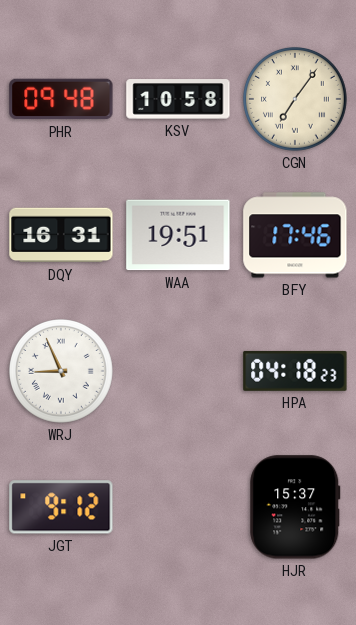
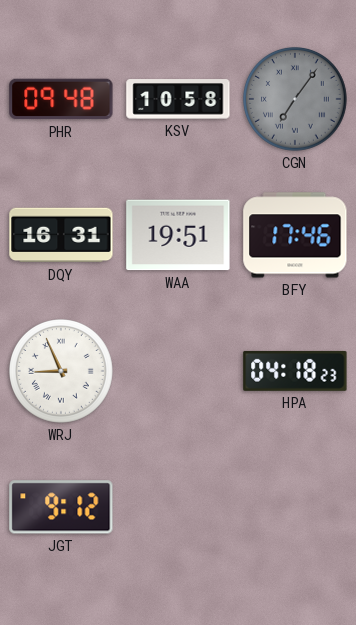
CGN dial: cream -> grey
HJR: 15:37 -> none
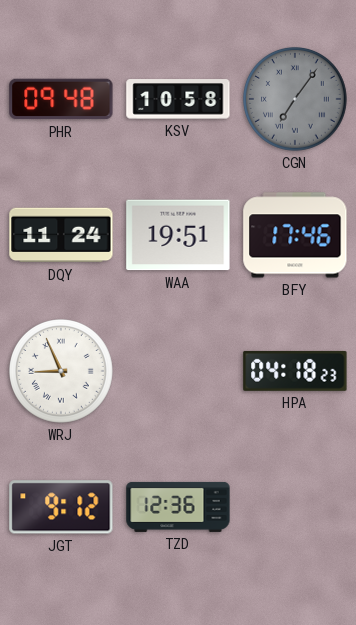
DQY: 16:31 -> 11:24
TZD: none -> 12:36
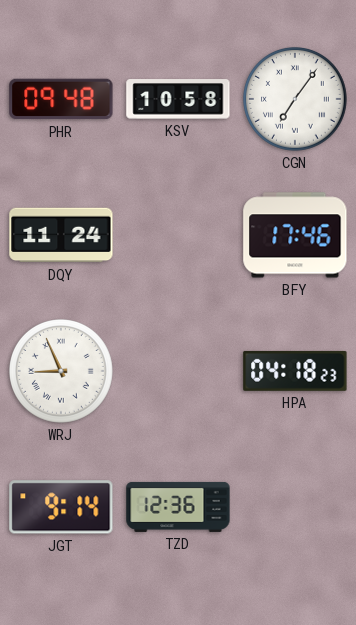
CGN dial: grey -> white
WAA: 19:51 -> none
JGT: 9:12 -> 9:14
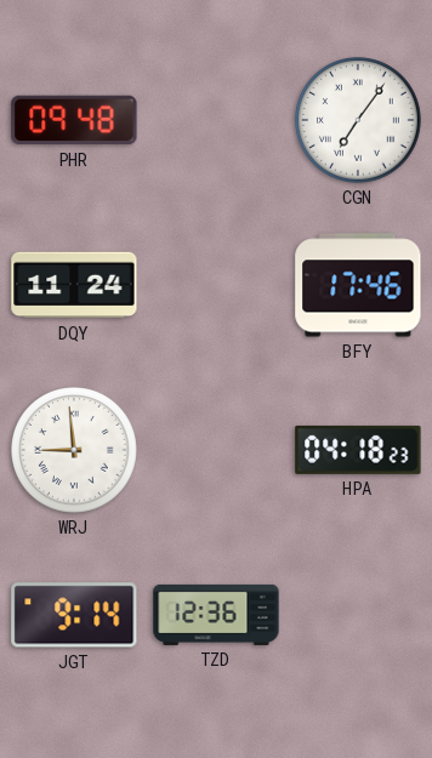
KSV: 10:58 -> none
WRJ: 8:56 -> 8:59
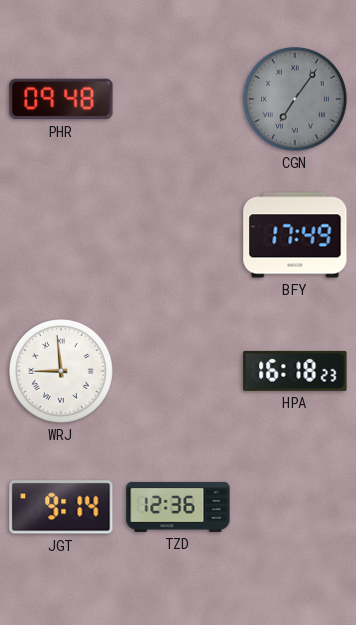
CGN dial: white -> grey
DQY: 11:24 -> none
BFY: 17:46 -> 17:49
HPA: 04:18 -> 16:18
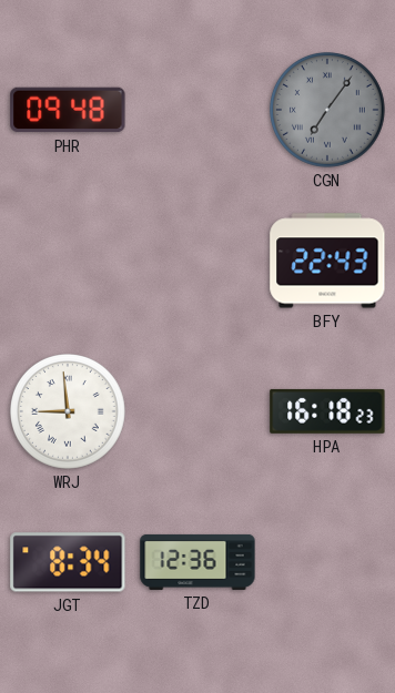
BFY: 17:49 -> 22:43
JGT: 9:14 -> 8:34
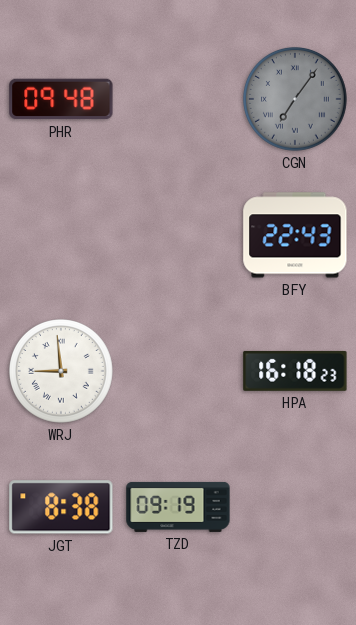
JGT: 8:34 -> 8:38
TZD: 12:36 -> 09:19
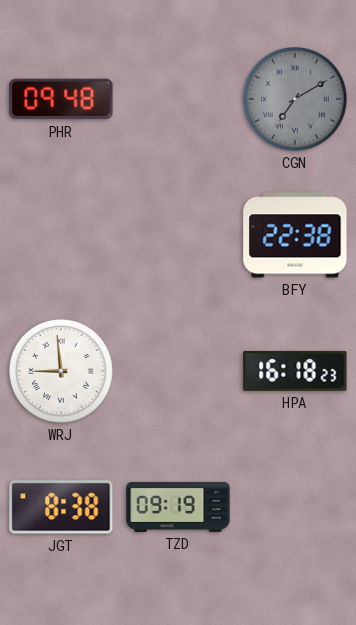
CGN: 7:06 -> 7:10
BFY: 22:43 -> 22:38
